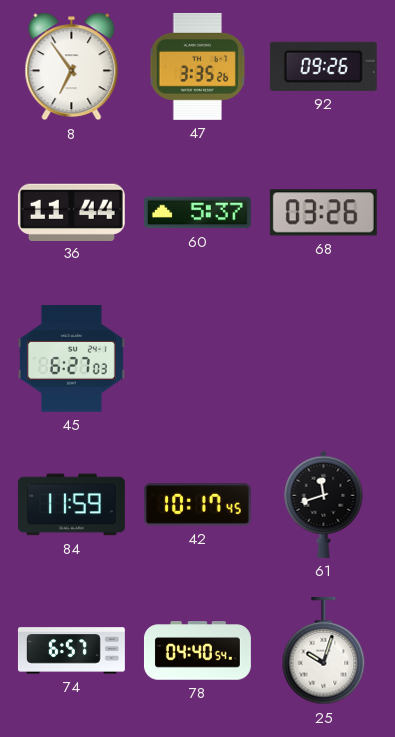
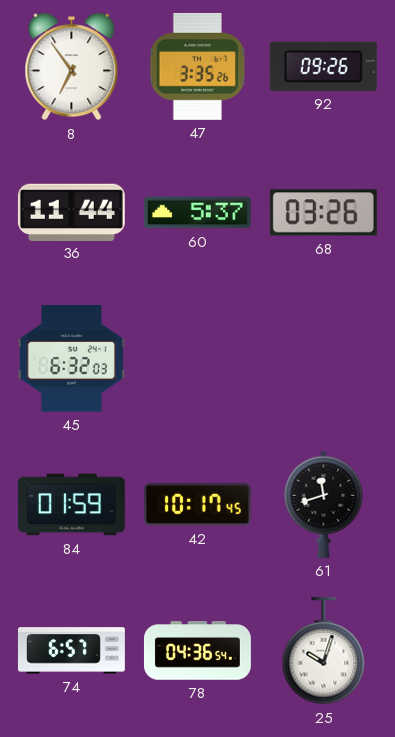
45: 6:27 -> 6:32
84: 11:59 -> 01:59
78: 04:40 -> 04:36
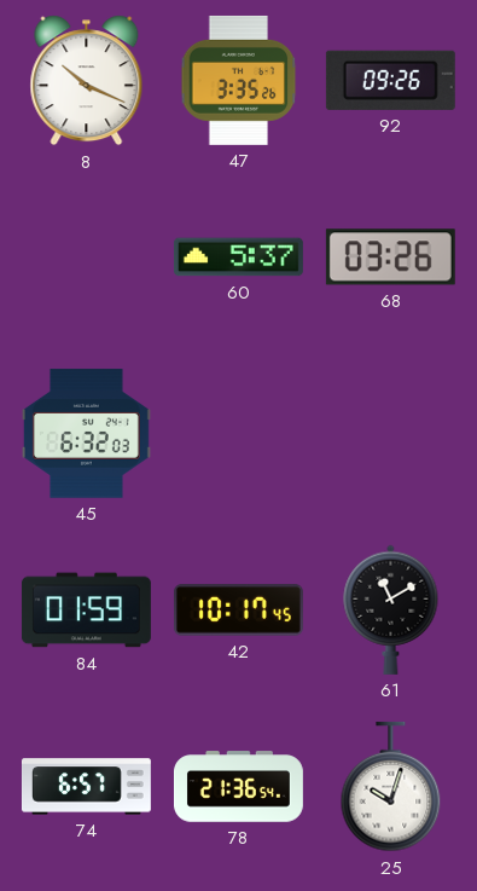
8: 6:54 -> 10:19
36: 11:44 -> none
61: 11:42 -> 11:10
78: 04:36 -> 21:36
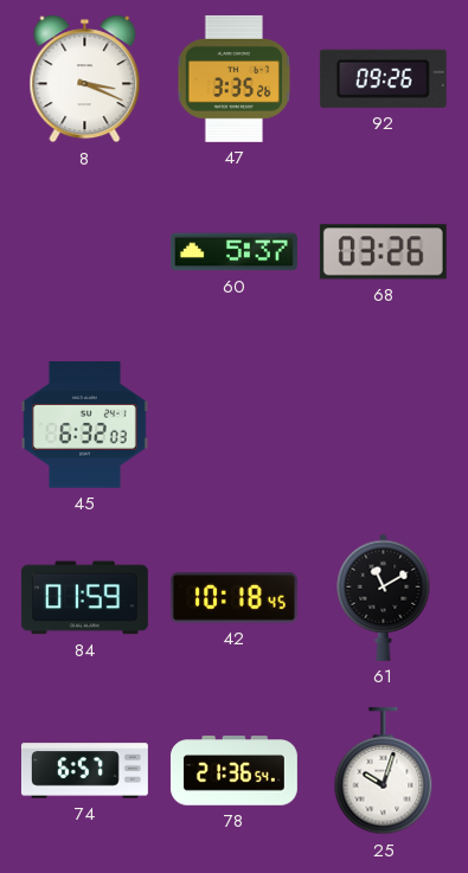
8: 10:19 -> 3:19
42: 10:17 -> 10:18
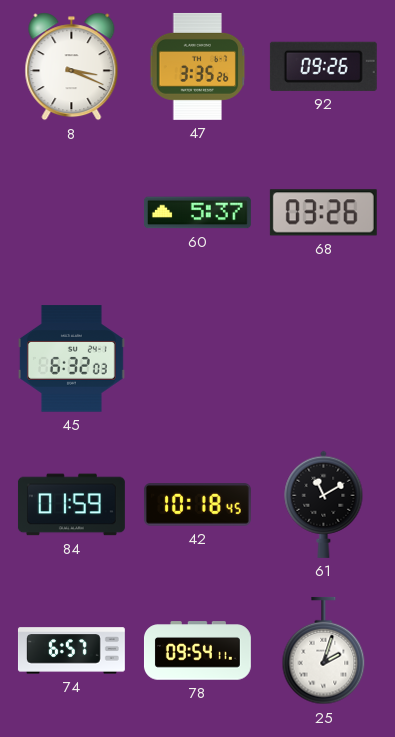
78: 21:36 -> 09:54
25: 10:03 -> 2:03
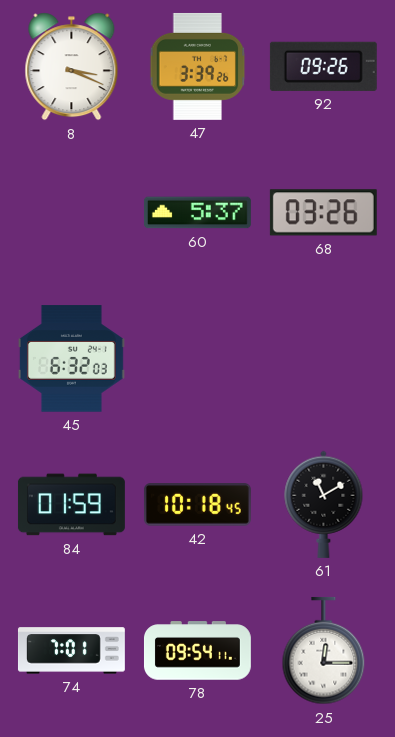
47: 3:35 -> 3:39
74: 6:57 -> 7:01
25: 2:03 -> 12:15
